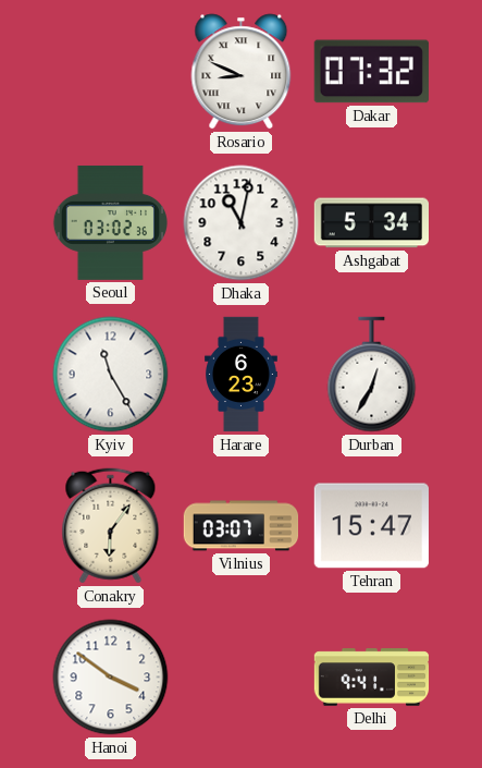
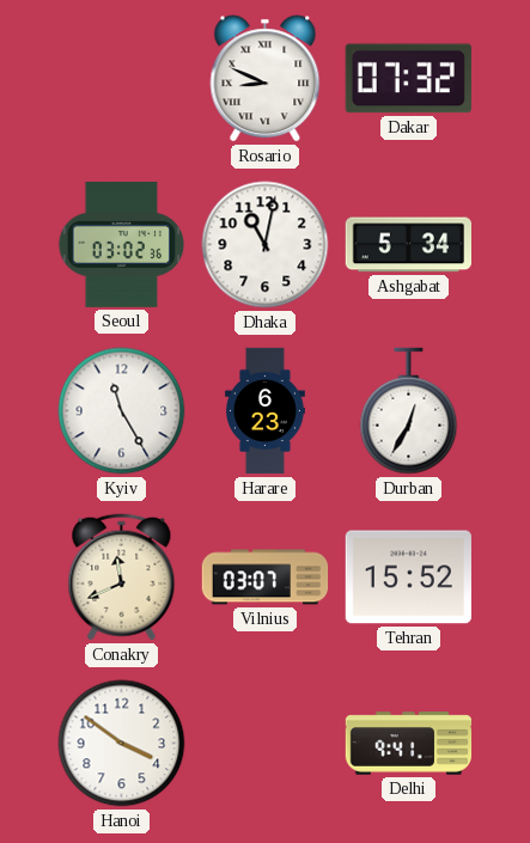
Conakry: 6:06 -> 11:41
Tehran: 15:47 -> 15:52
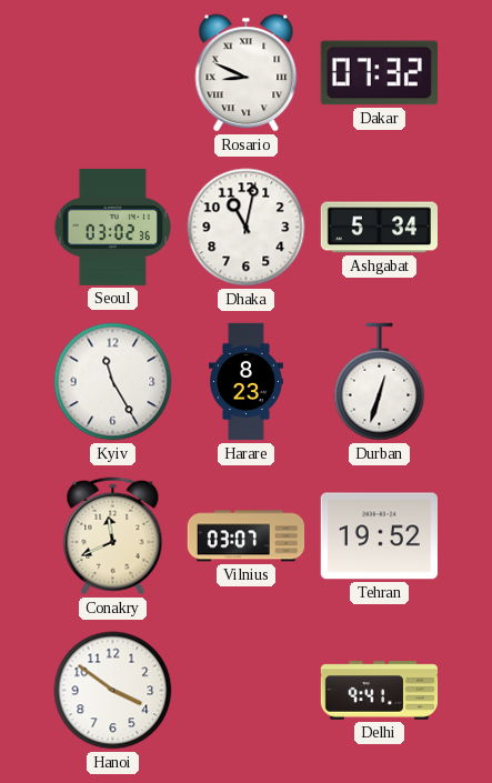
Harare: 6:23 -> 8:23
Durban: 12:35 -> 12:33
Tehran: 15:52 -> 19:52
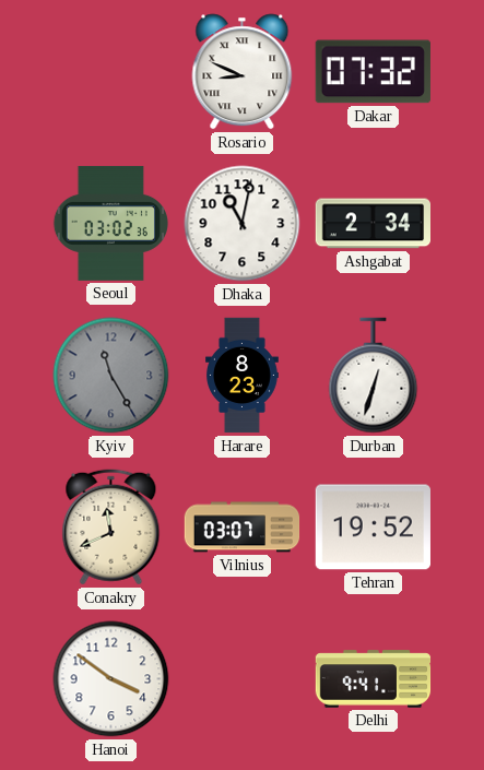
Ashgabat: 5:34 -> 2:34
Kyiv dial: white -> grey
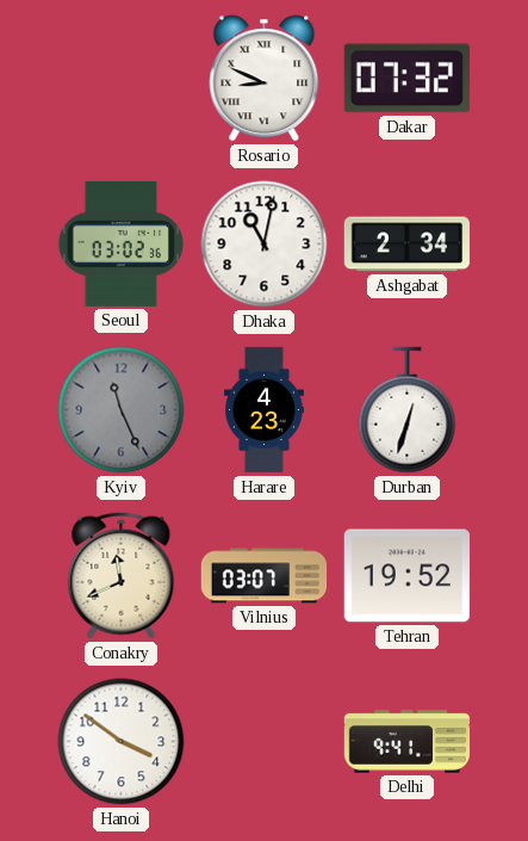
Kyiv: 11:25 -> 11:26
Harare: 8:23 -> 4:23
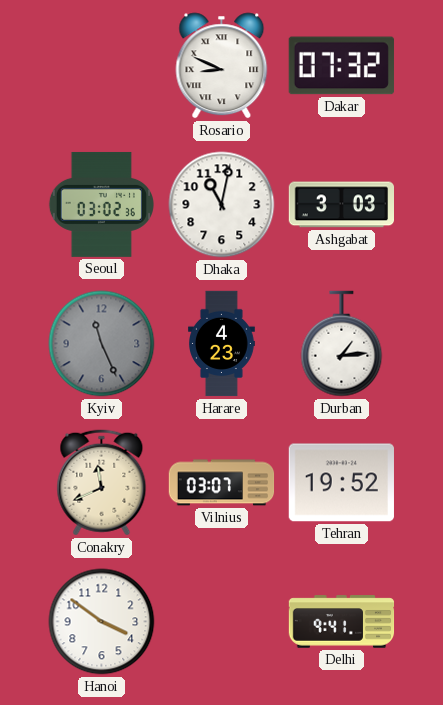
Ashgabat: 2:34 -> 3:03
Durban: 12:33 -> 1:14
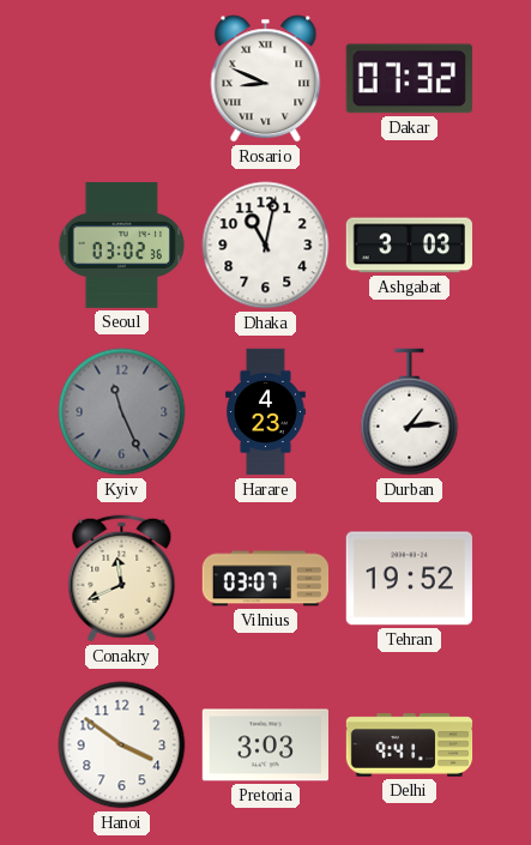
Pretoria: none -> 3:03
